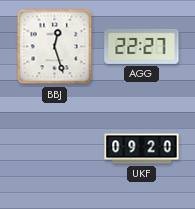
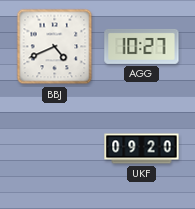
BBJ: 12:27 -> 4:41
AGG: 22:27 -> 10:27
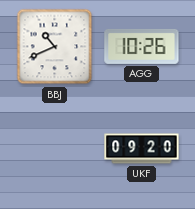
BBJ: 4:41 -> 10:41
AGG: 10:27 -> 10:26
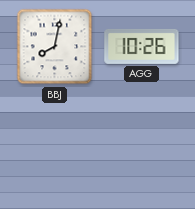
BBJ: 10:41 -> 8:02
UKF: 09:20 -> none
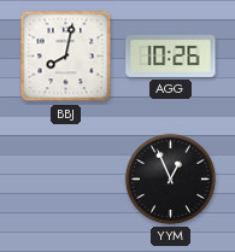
YYM: none -> 12:56
